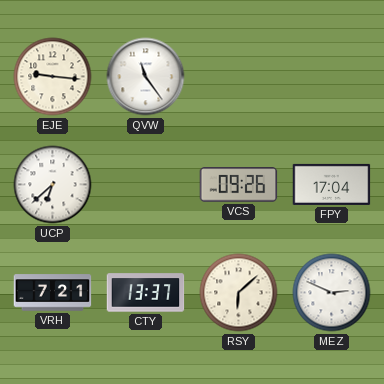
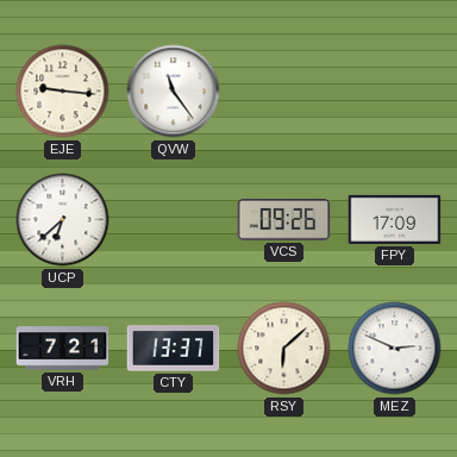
FPY: 17:04 -> 17:09
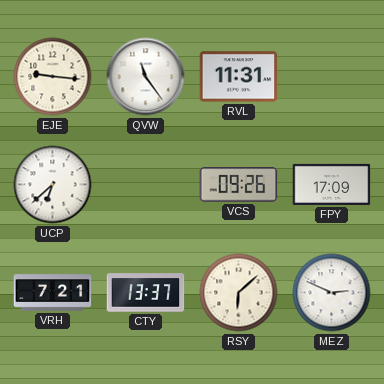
RVL: none -> 11:31
